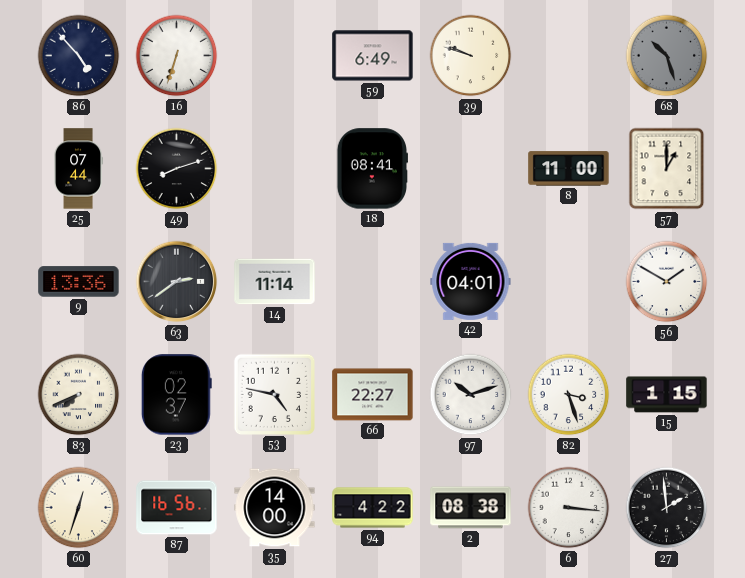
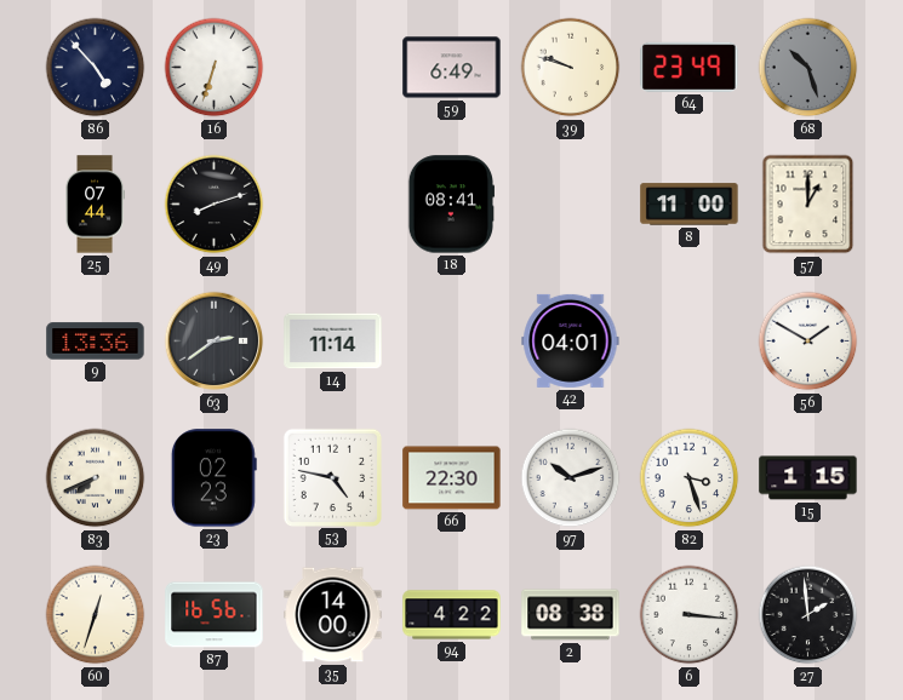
64: none -> 23:49
23: 02:37 -> 02:23
66: 22:27 -> 22:30
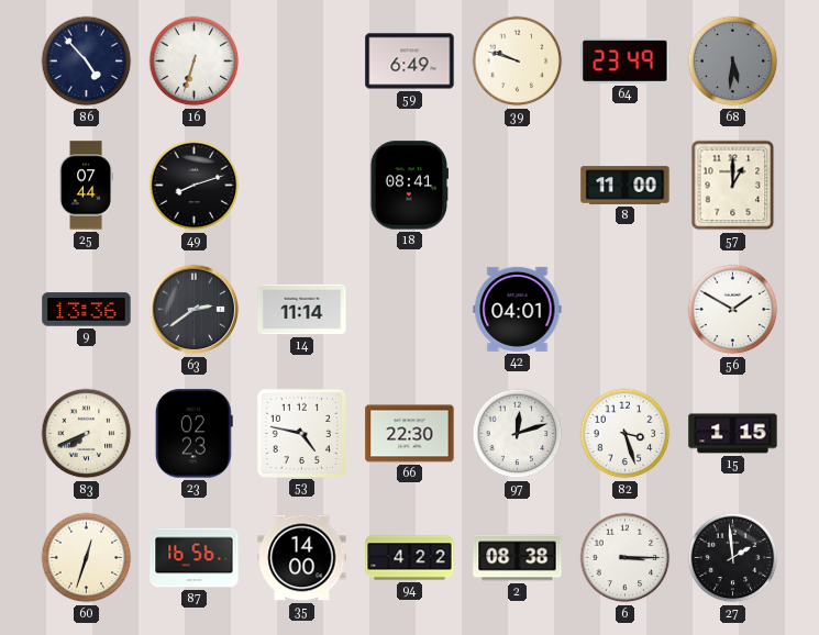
68: 10:27 -> 5:31
97: 10:12 -> 12:12
6: 3:16 -> 3:15
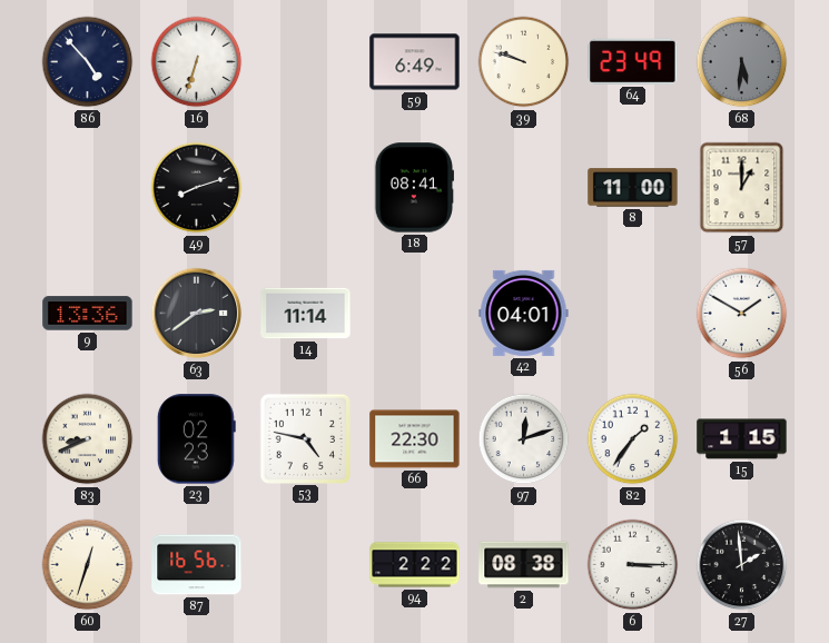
25: 07:44 -> none
83: 7:41 -> 8:41
82: 3:27 -> 1:36
35: 14:00 -> none
94: 4:22 -> 2:22
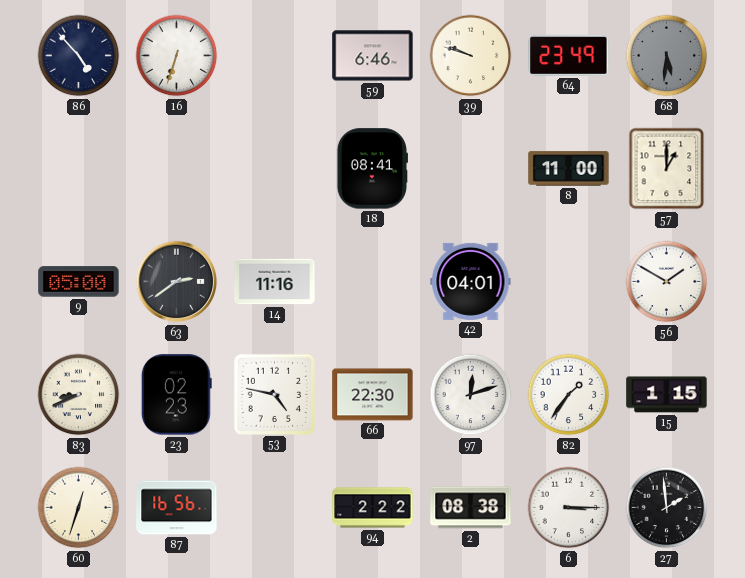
59: 6:49 -> 6:46
49: 8:12 -> none
9: 13:36 -> 05:00
14: 11:14 -> 11:16
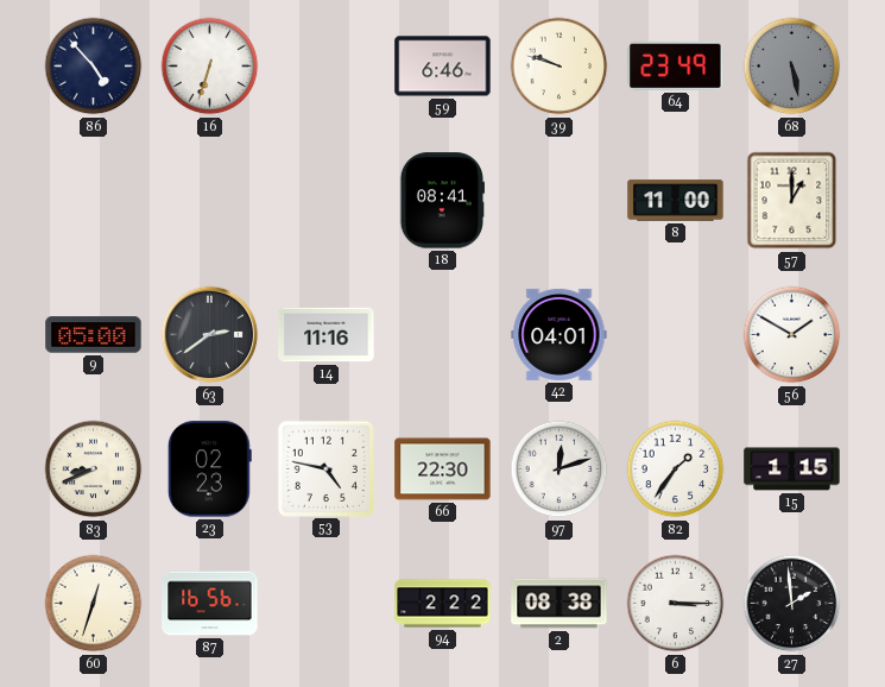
68: 5:31 -> 5:28
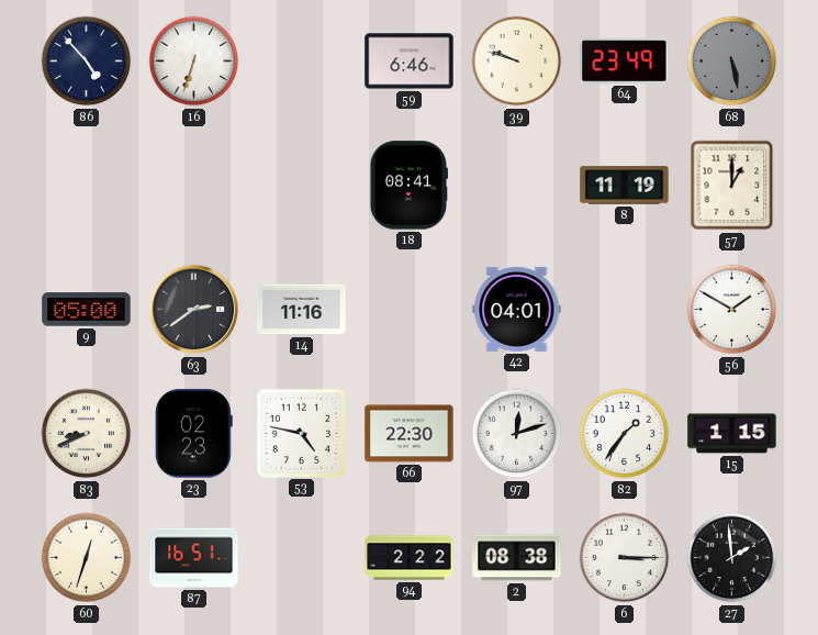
8: 11:00 -> 11:19
87: 16:56 -> 16:51
